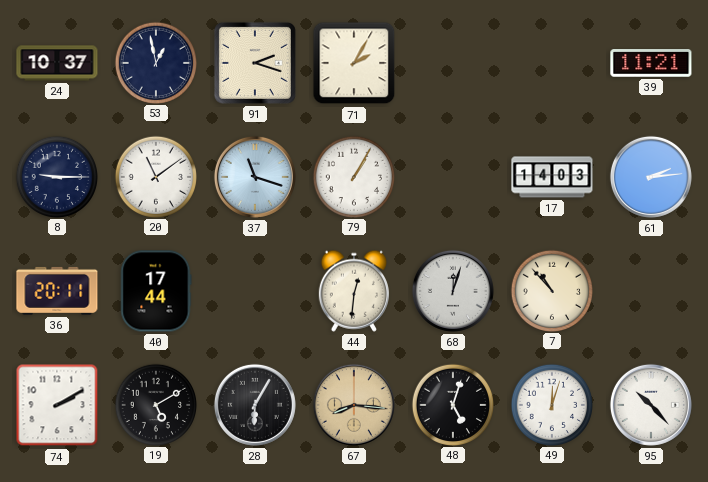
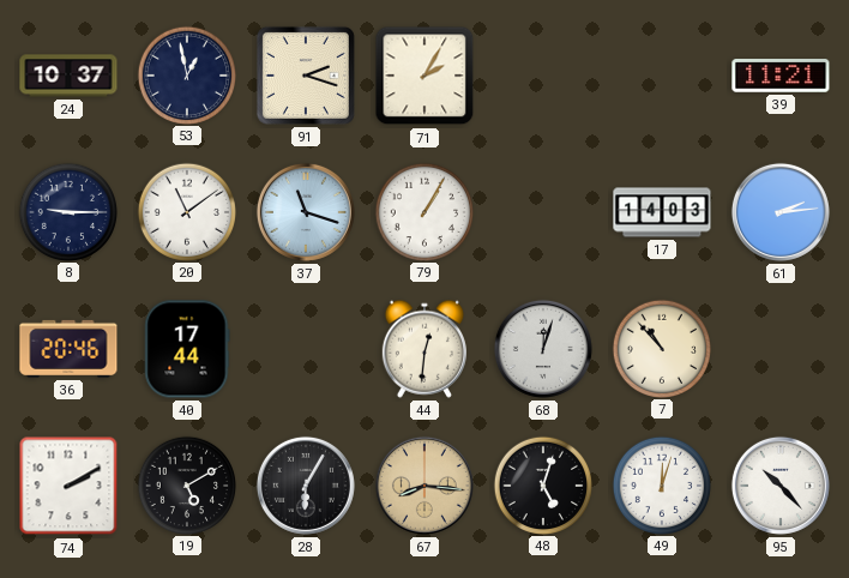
36: 20:11 -> 20:46
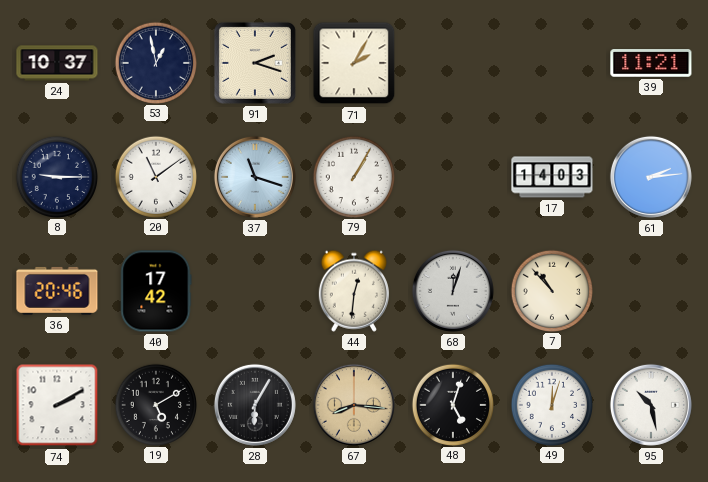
40: 17:44 -> 17:42
95: 10:23 -> 10:28
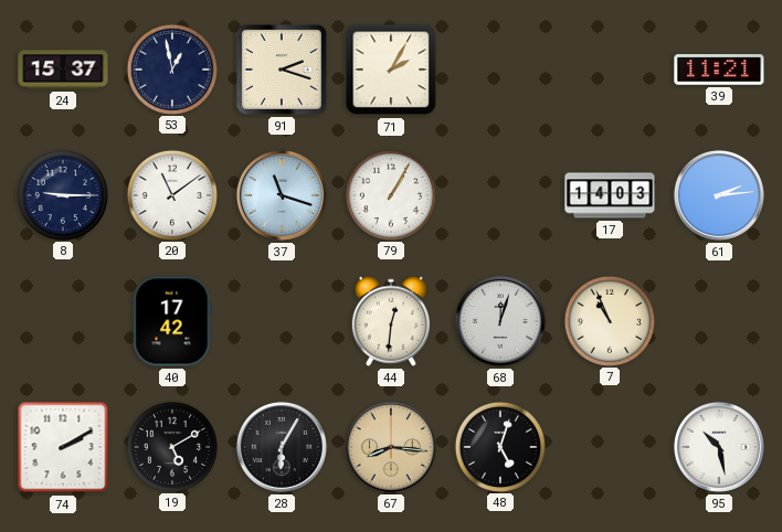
24: 10:37 -> 15:37
36: 20:46 -> none
7: 10:53 -> 10:56
49: 12:03 -> none
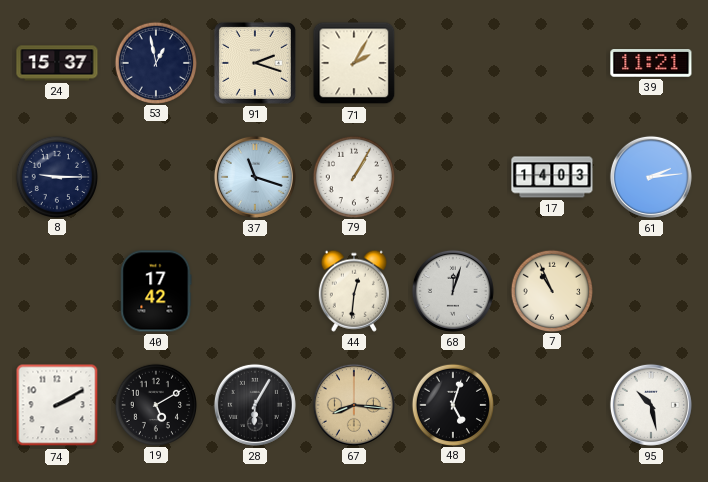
20: 11:09 -> none
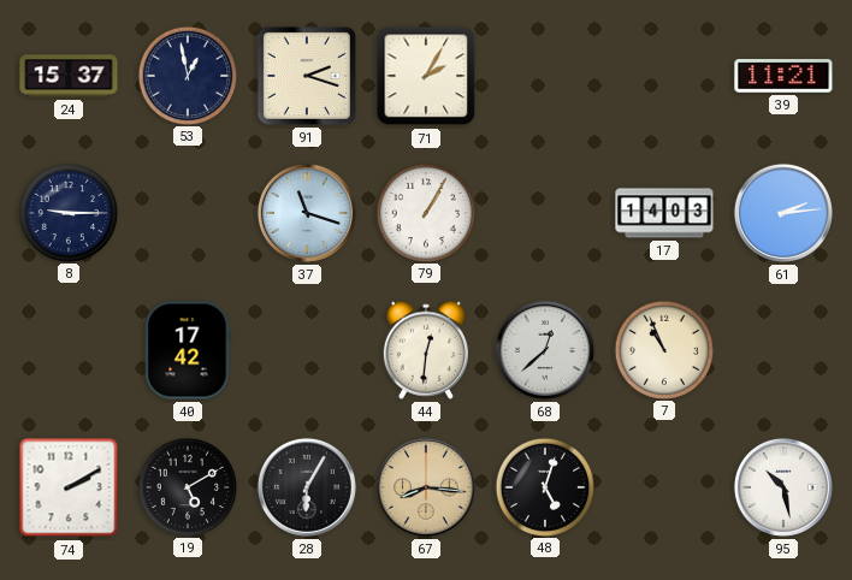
68: 12:03 -> 12:38
